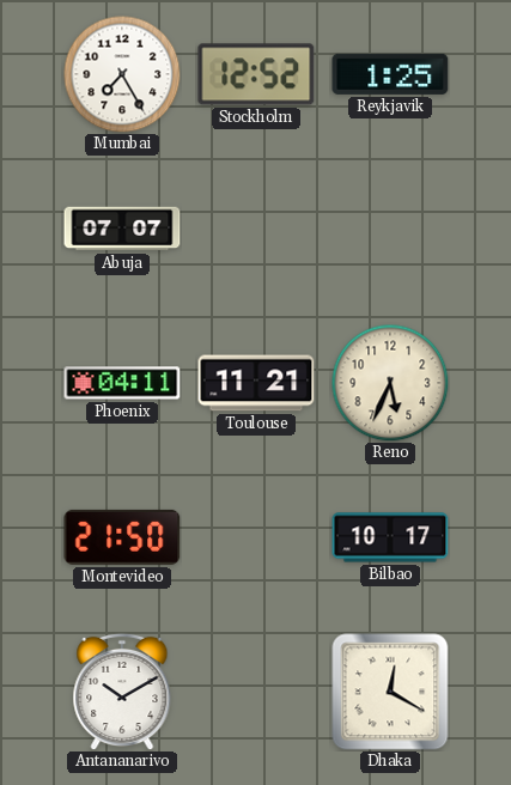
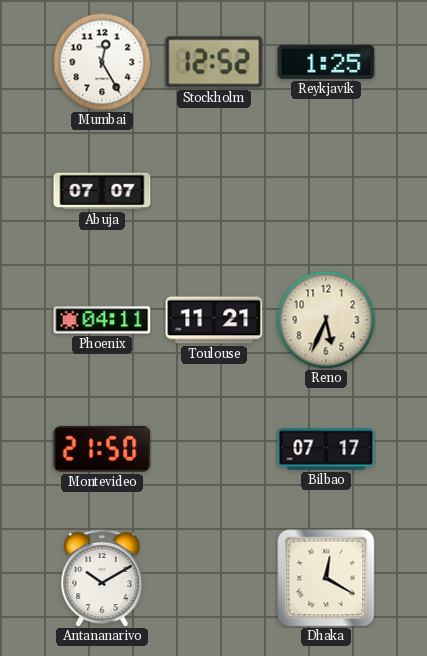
Mumbai: 7:25 -> 12:25
Bilbao: 10:17 -> 07:17
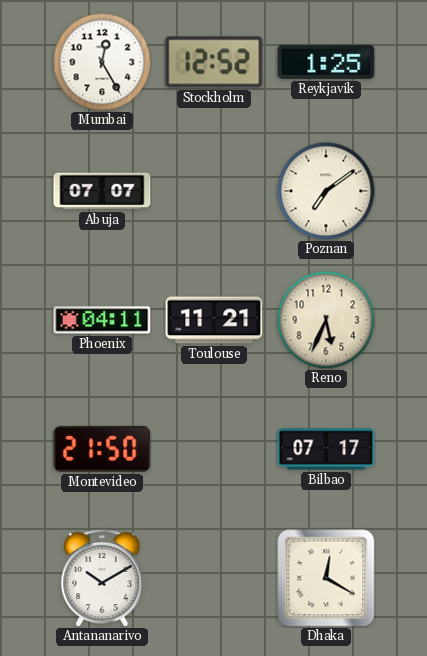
Poznan: none -> 7:09
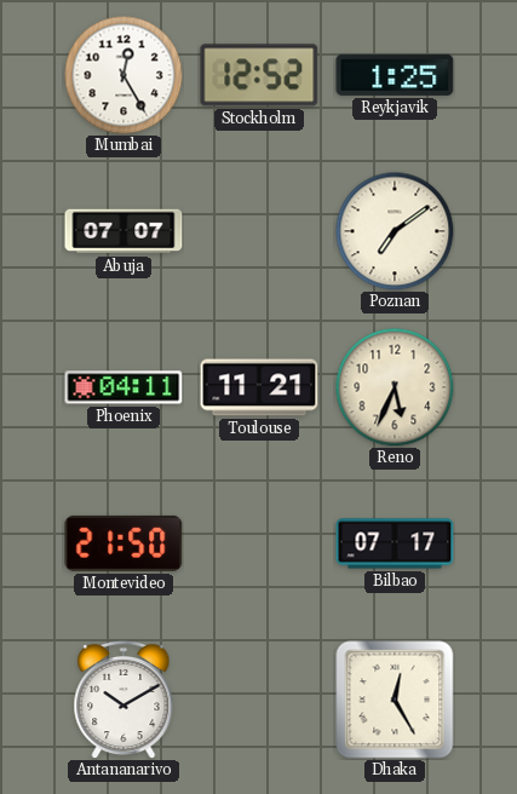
Dhaka: 12:20 -> 12:25
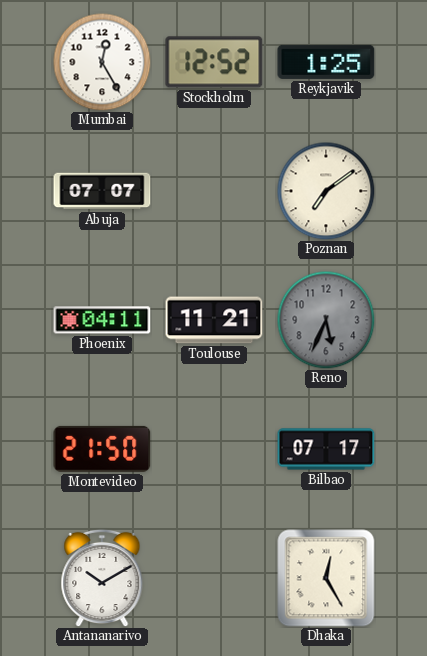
Reno dial: cream -> grey
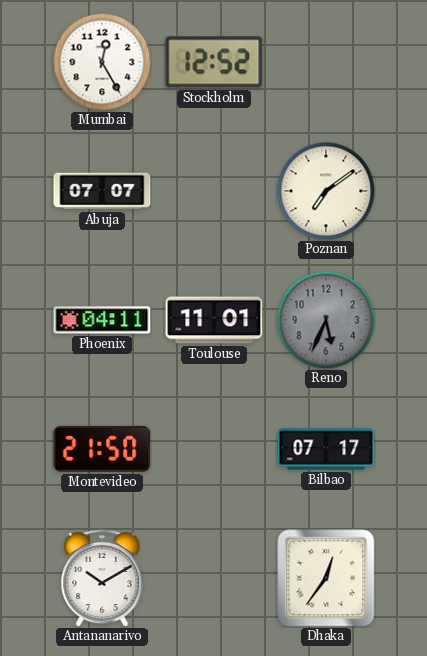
Reykjavik: 1:25 -> none
Toulouse: 11:21 -> 11:01
Dhaka: 12:25 -> 12:36
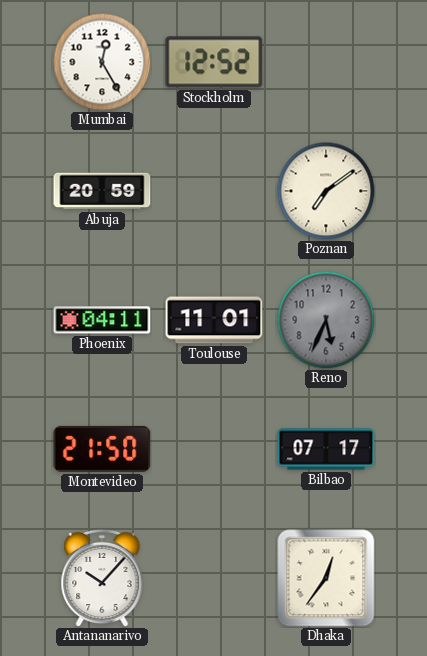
Abuja: 07:07 -> 20:59
Antananarivo: 10:10 -> 10:07
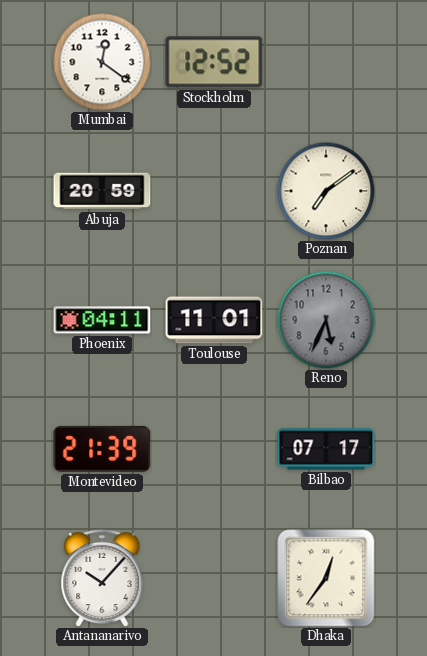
Mumbai: 12:25 -> 12:21
Montevideo: 21:50 -> 21:39
